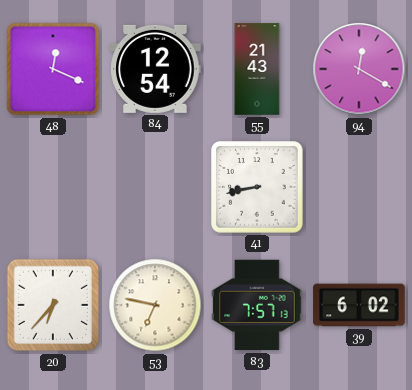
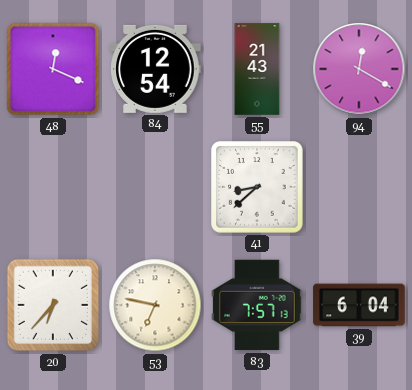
41: 8:43 -> 8:38
39: 6:02 -> 6:04
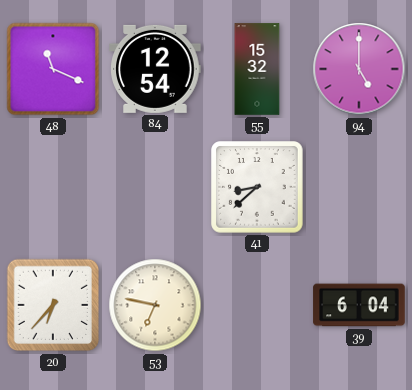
48: 12:19 -> 11:19
55: 21:43 -> 15:32
94: 12:20 -> 5:00
83: 7:57 -> none
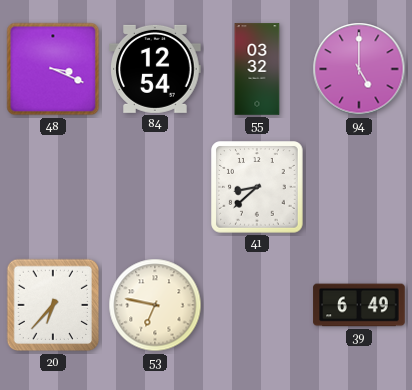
48: 11:19 -> 3:19
55: 15:32 -> 03:32
39: 6:04 -> 6:49
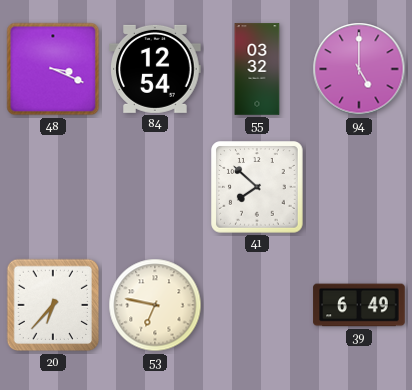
41: 8:38 -> 7:52
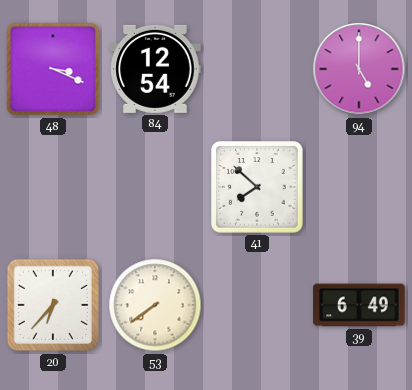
55: 03:32 -> none
53: 6:47 -> 7:39
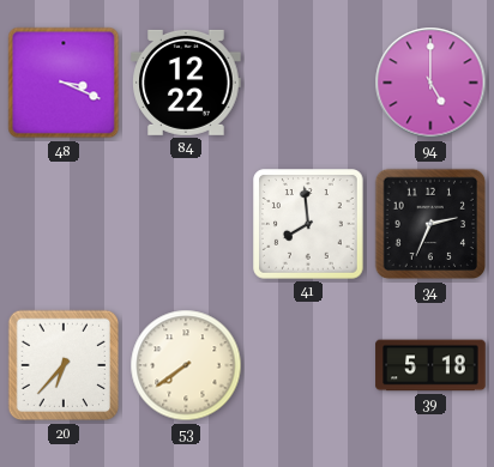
84: 12:54 -> 12:22
41: 7:52 -> 7:59
34: none -> 2:34
39: 6:49 -> 5:18
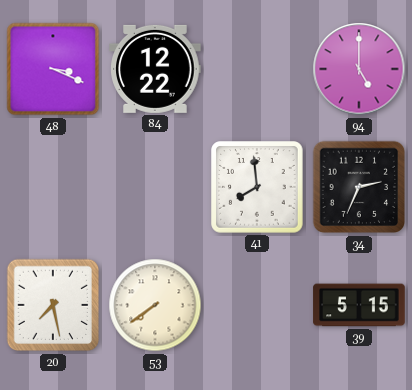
20: 6:37 -> 7:28
39: 5:18 -> 5:15
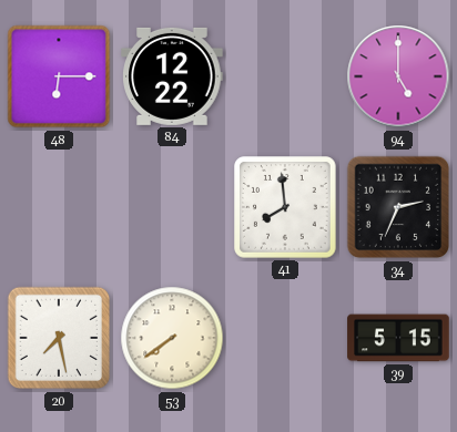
48: 3:19 -> 6:15
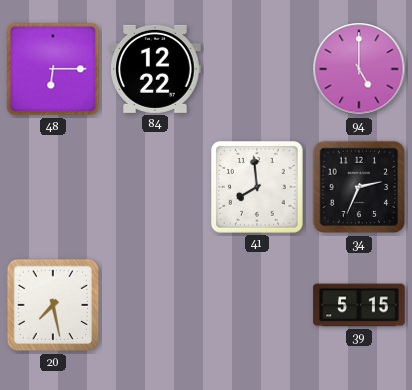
53: 7:39 -> none
